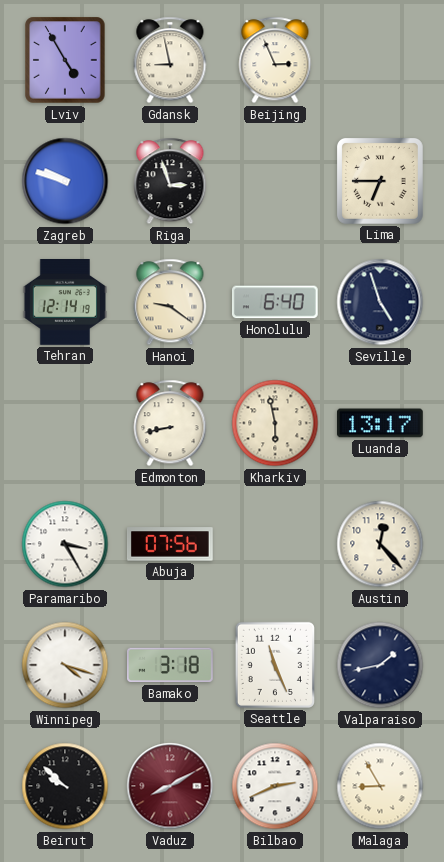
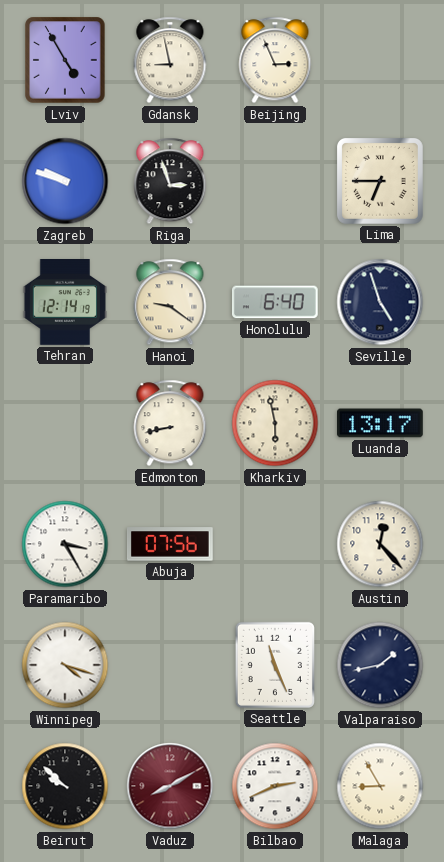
Bamako: 3:18 -> none
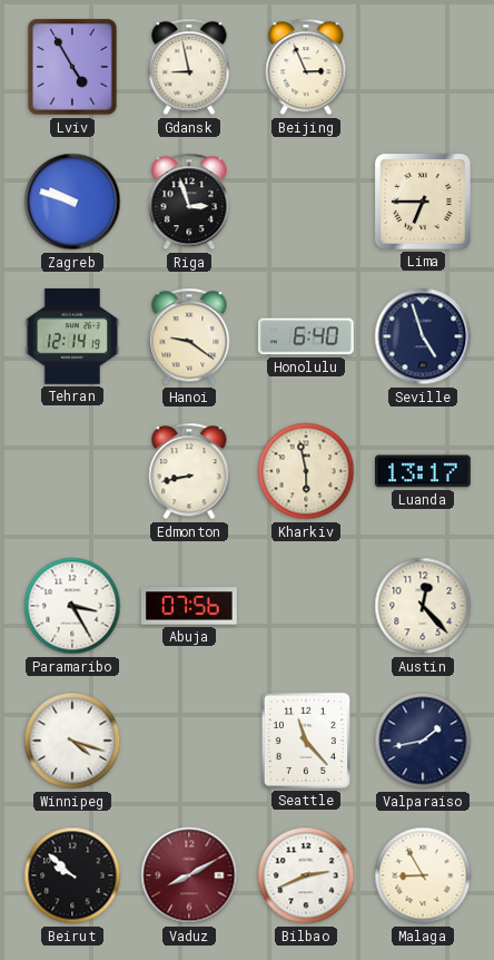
Seattle: 11:26 -> 11:23
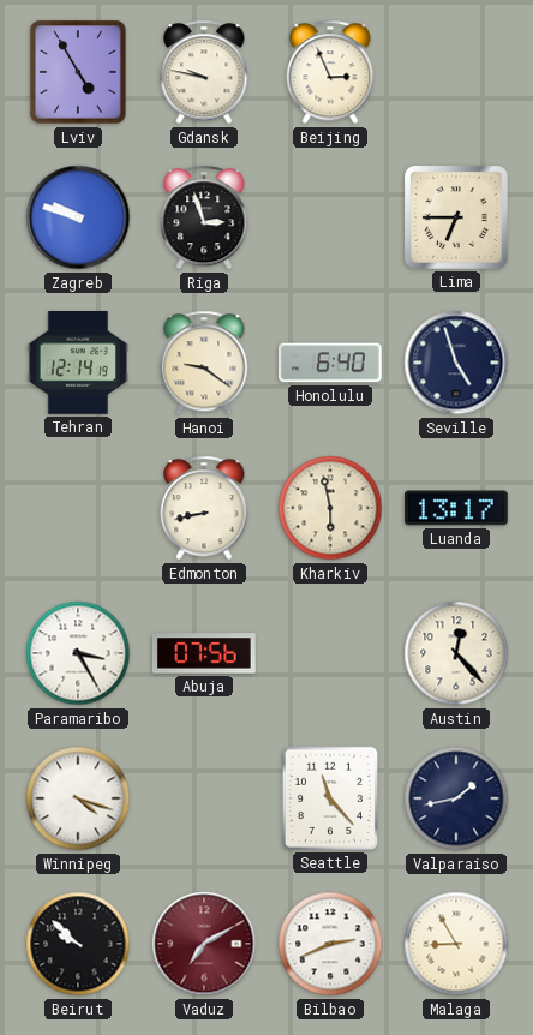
Gdansk: 8:58 -> 9:47
Vaduz: 8:10 -> 7:10
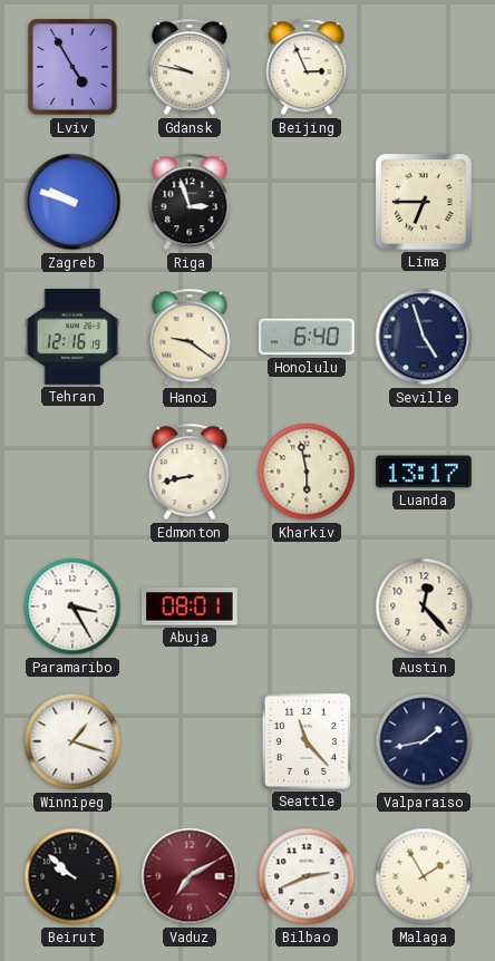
Tehran: 12:14 -> 12:16
Abuja: 07:56 -> 08:01
Winnipeg: 4:18 -> 1:18
Malaga: 8:55 -> 1:55
